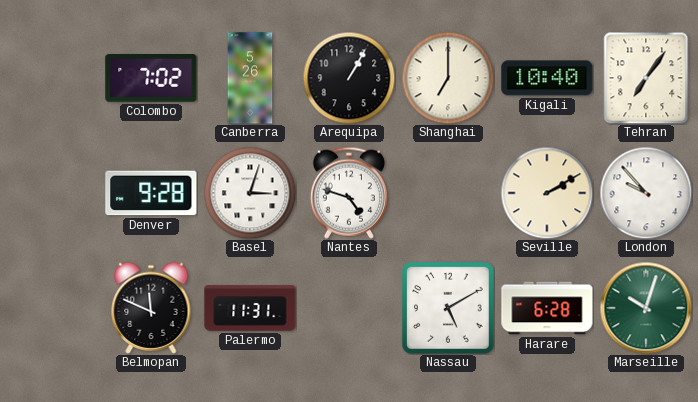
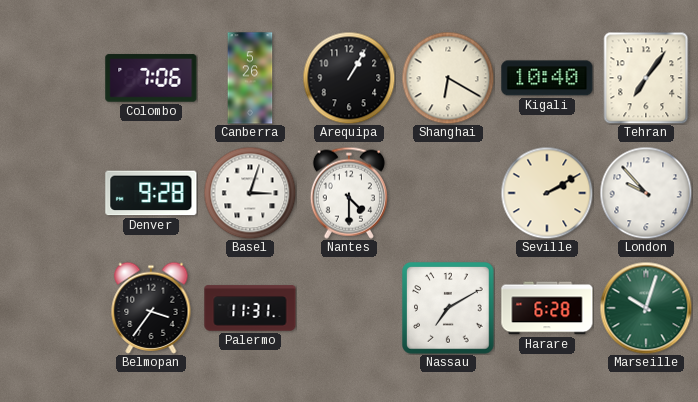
Colombo: 7:02 -> 7:06
Shanghai: 7:00 -> 6:20
Nantes: 4:48 -> 4:30
Belmopan: 11:49 -> 3:36
Nassau: 5:10 -> 7:10
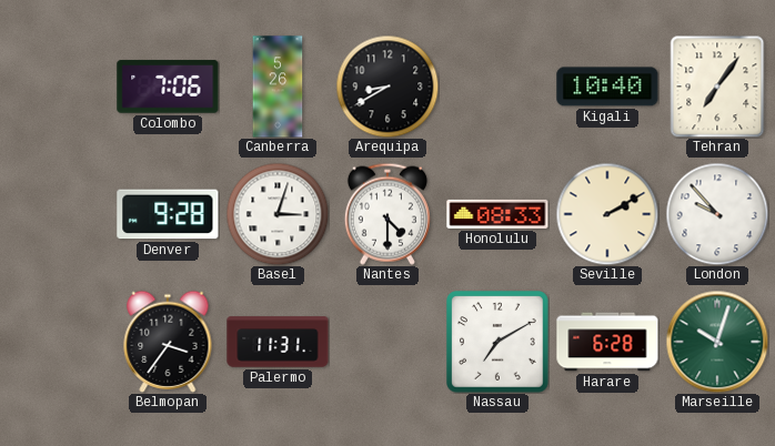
Arequipa: 1:05 -> 8:40
Shanghai: 6:20 -> none
Honolulu: none -> 08:33
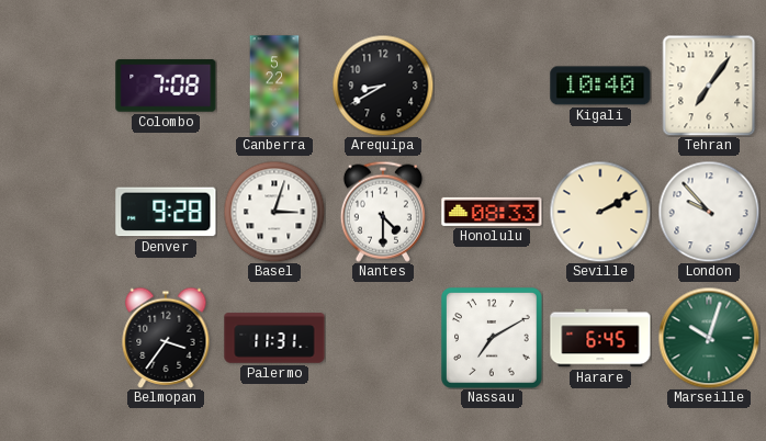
Colombo: 7:06 -> 7:08
Canberra: 5:26 -> 5:22
Harare: 6:28 -> 6:45
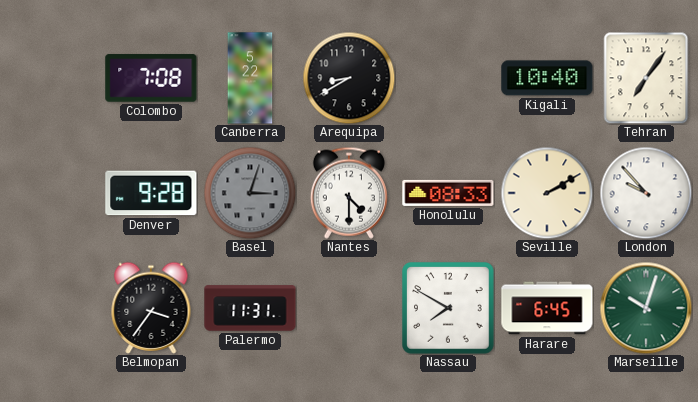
Basel dial: white -> grey
Nassau: 7:10 -> 7:50
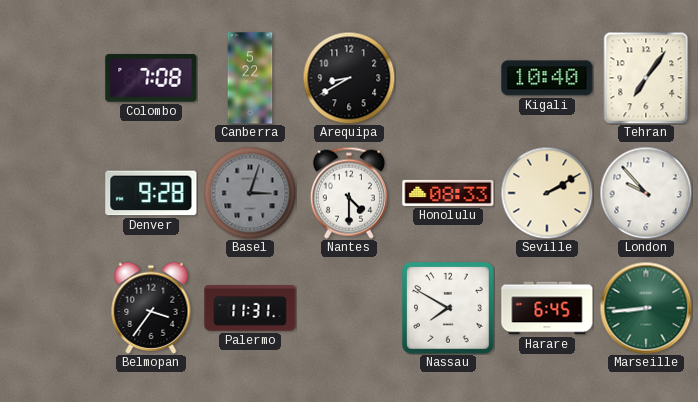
Marseille: 10:03 -> 8:44
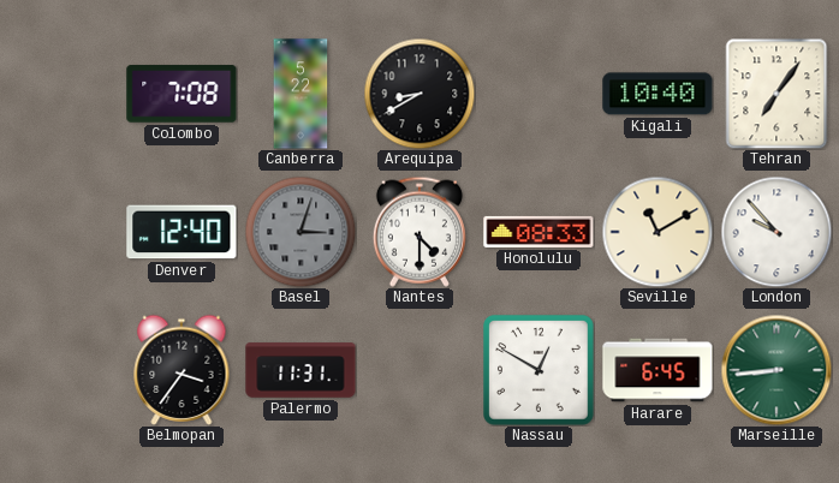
Denver: 9:28 -> 12:40
Seville: 2:10 -> 11:10
Nassau: 7:50 -> 12:50
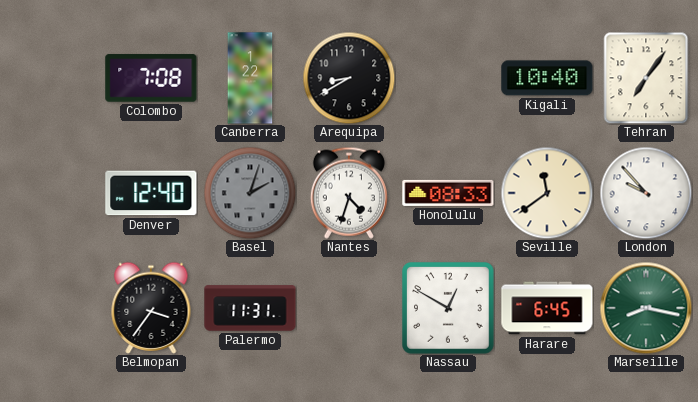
Canberra: 5:22 -> 1:22
Basel: 3:03 -> 2:03
Nantes: 4:30 -> 4:33
Seville: 11:10 -> 11:39
Marseille: 8:44 -> 8:17
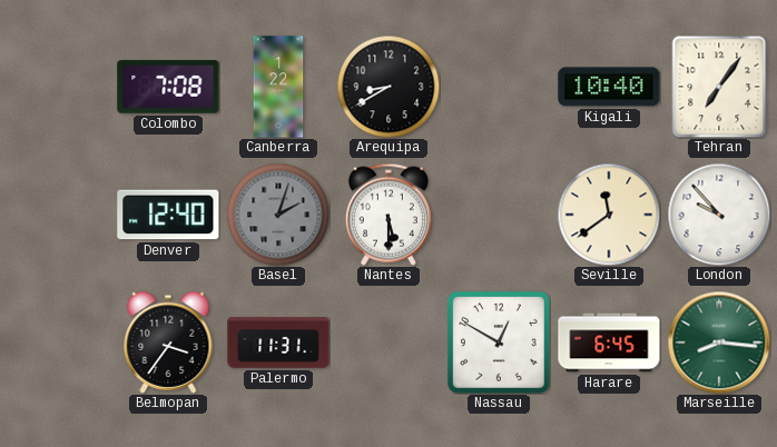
Nantes: 4:33 -> 5:30
Honolulu: 08:33 -> none
Marseille: 8:17 -> 8:16
